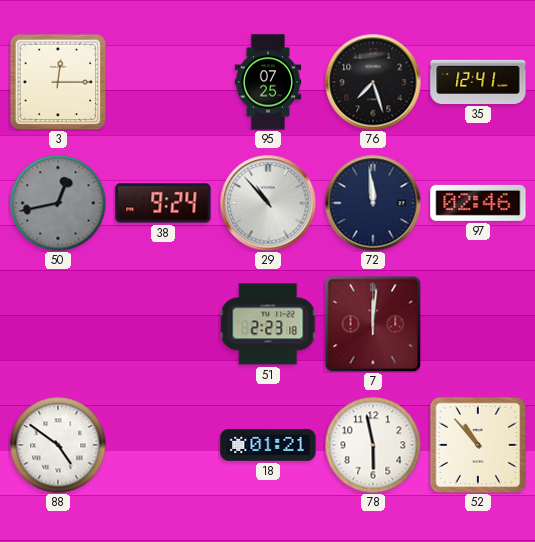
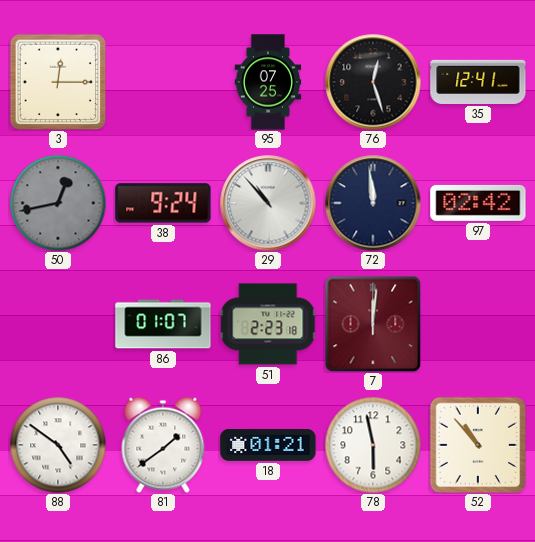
76: 7:27 -> 12:27
97: 02:46 -> 02:42
86: none -> 01:07
81: none -> 1:39
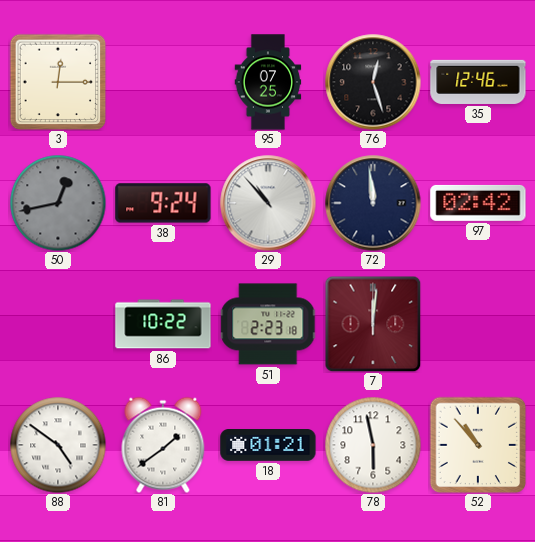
35: 12:41 -> 12:46
86: 01:07 -> 10:22
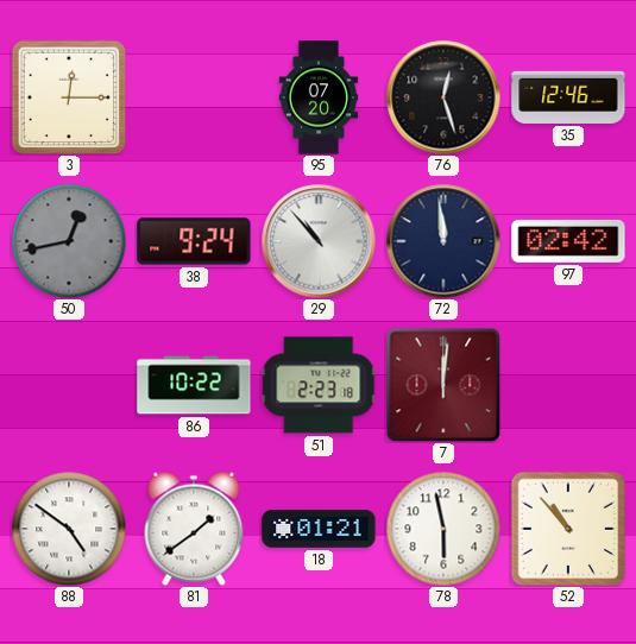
95: 07:25 -> 07:20
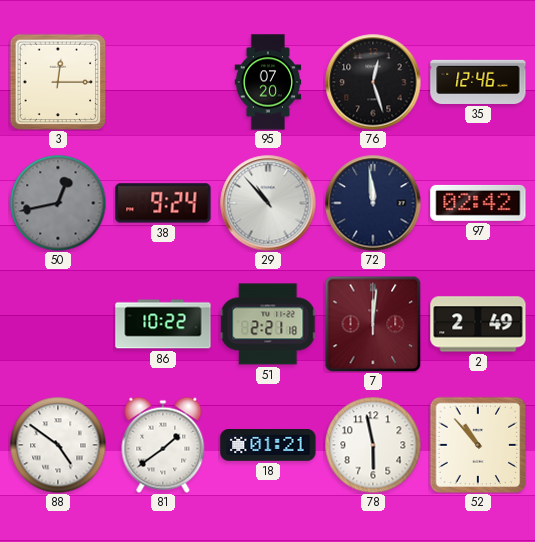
51: 2:23 -> 2:21
2: none -> 2:49
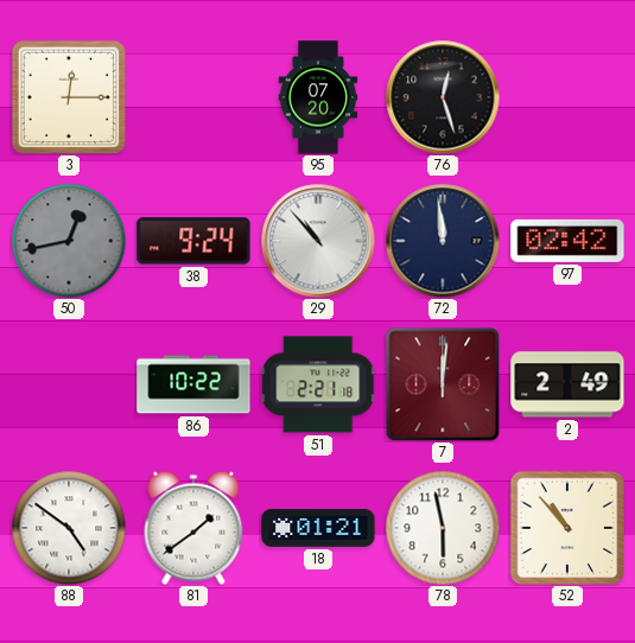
35: 12:46 -> none
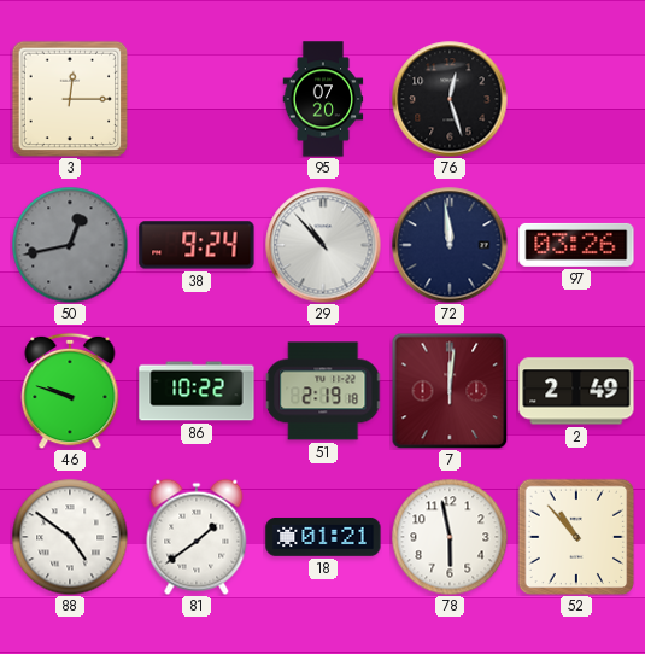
97: 02:42 -> 03:26
46: none -> 9:48
51: 2:21 -> 2:19
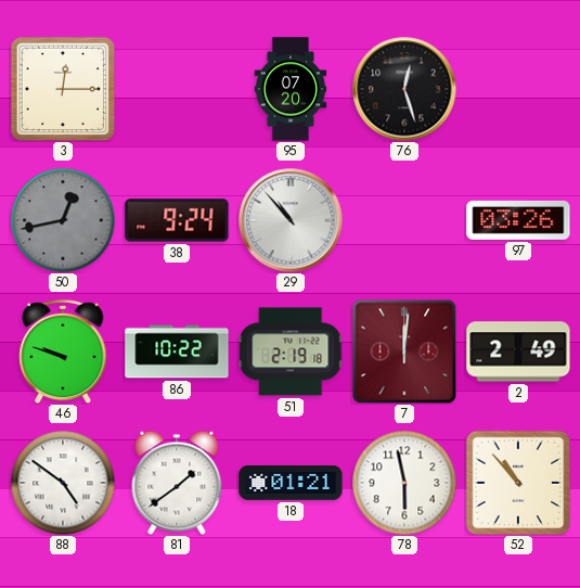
72: 11:59 -> none
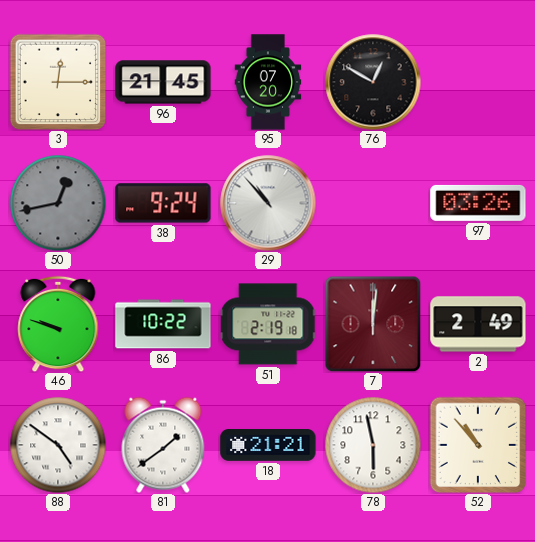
96: none -> 21:45
76: 12:27 -> 12:50
18: 01:21 -> 21:21
